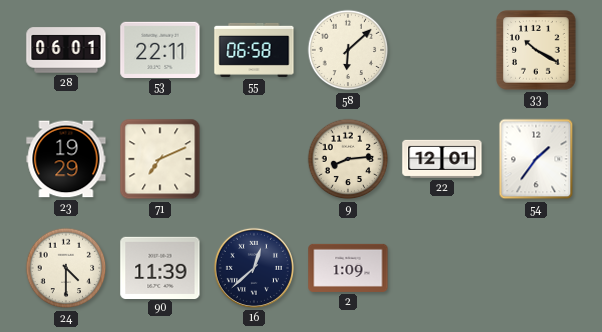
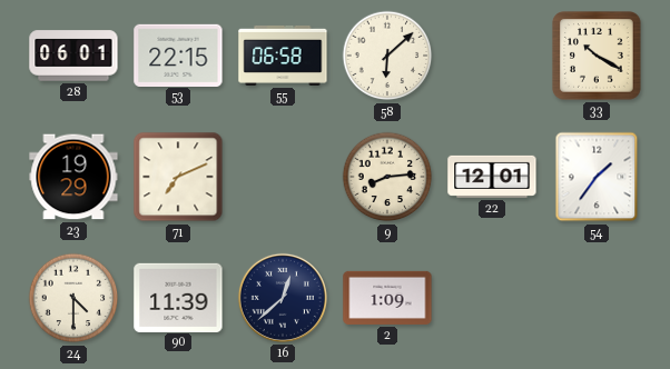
53: 22:11 -> 22:15
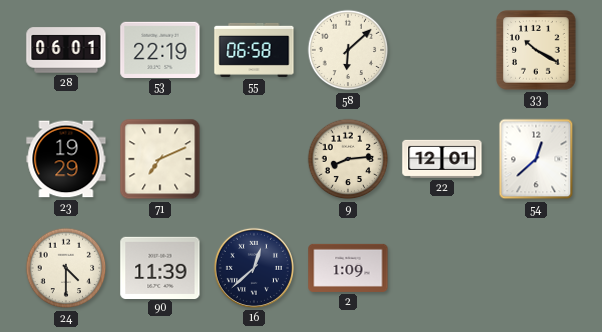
53: 22:15 -> 22:19
54: 1:36 -> 12:38
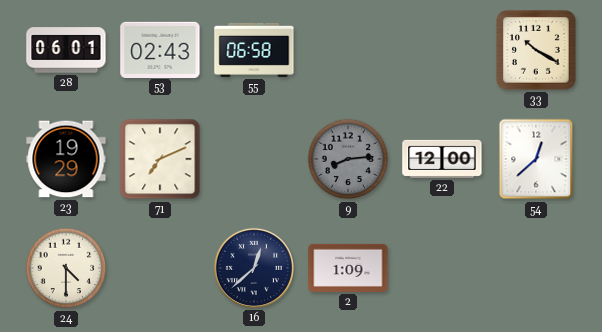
53: 22:19 -> 02:43
58: 6:08 -> none
9 dial: cream -> grey
22: 12:01 -> 12:00
90: 11:39 -> none
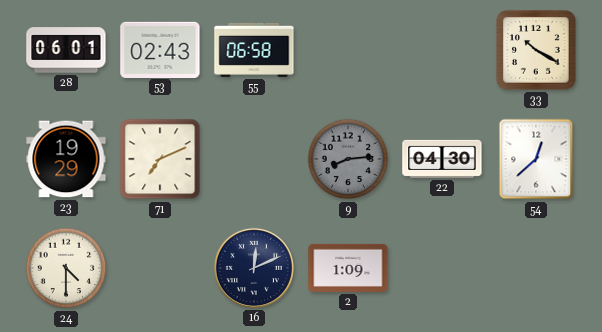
22: 12:00 -> 04:30
16: 12:38 -> 12:11
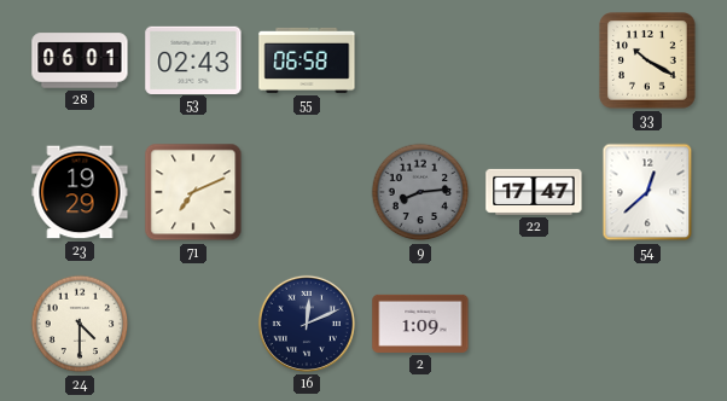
22: 04:30 -> 17:47
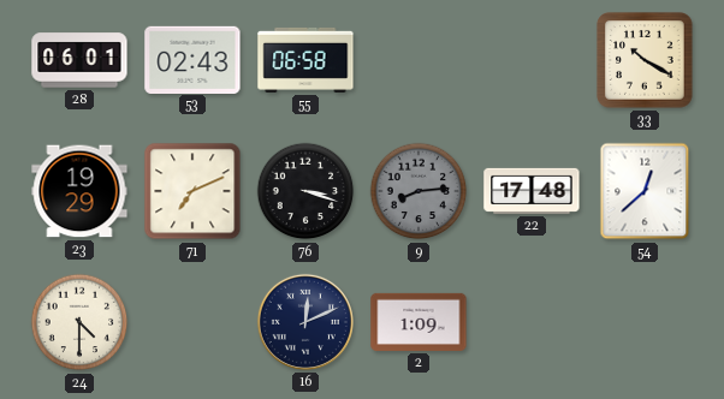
76: none -> 3:18
22: 17:47 -> 17:48
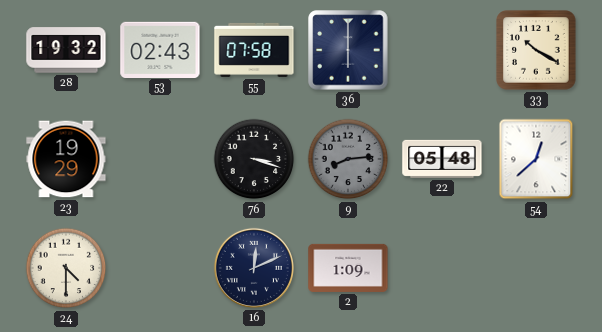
28: 06:01 -> 19:32
55: 06:58 -> 07:58
36: none -> 6:00
71: 7:11 -> none
22: 17:48 -> 05:48
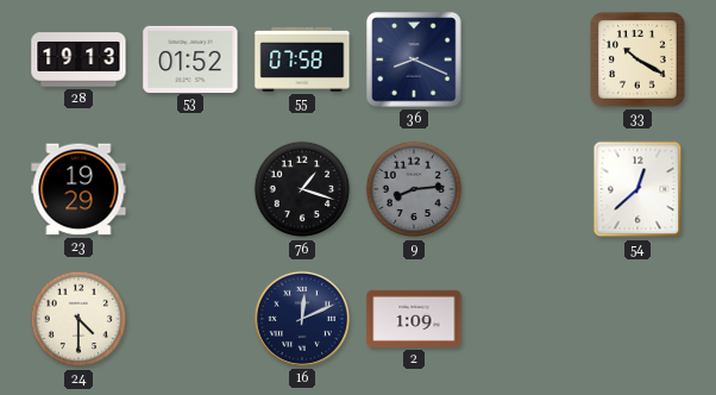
28: 19:32 -> 19:13
53: 02:43 -> 01:52
36: 6:00 -> 8:19
76: 3:18 -> 1:18
22: 05:48 -> none
